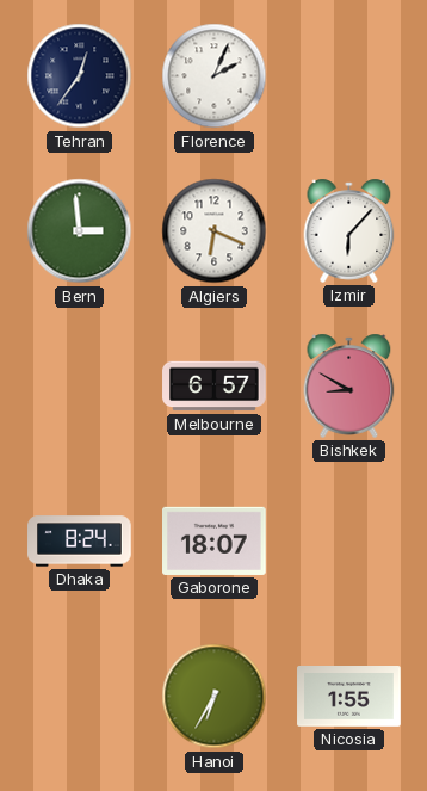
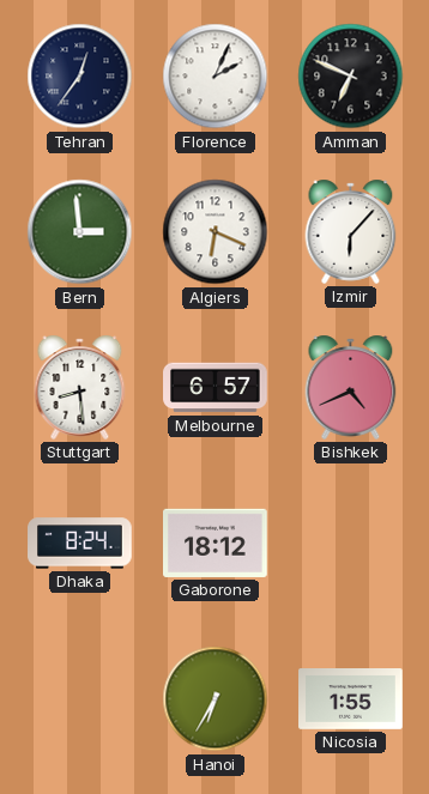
Amman: none -> 6:49
Stuttgart: none -> 8:29
Bishkek: 8:50 -> 4:41
Gaborone: 18:07 -> 18:12
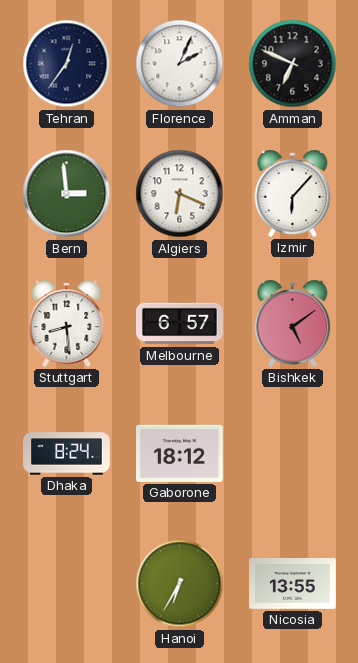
Bishkek: 4:41 -> 5:09
Nicosia: 1:55 -> 13:55
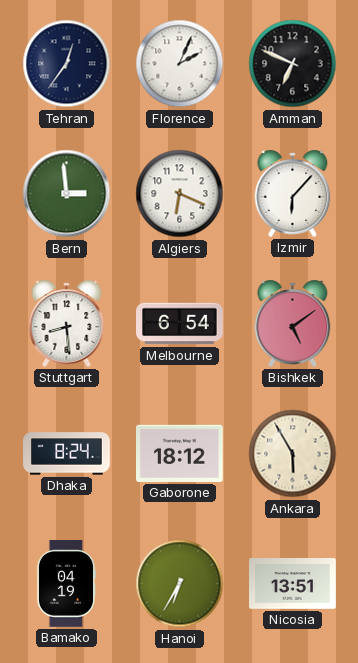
Melbourne: 6:57 -> 6:54
Ankara: none -> 5:55
Bamako: none -> 04:19
Nicosia: 13:55 -> 13:51
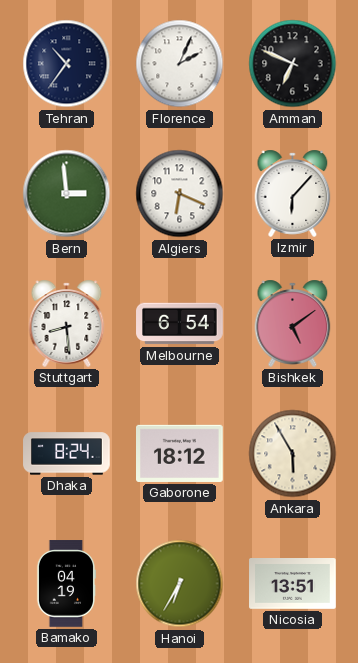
Tehran: 12:36 -> 10:36
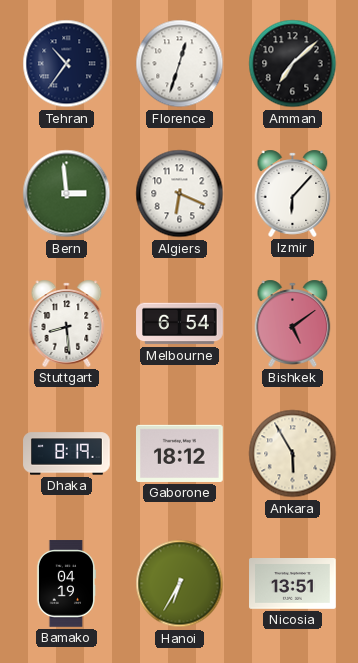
Florence: 2:04 -> 12:33
Amman: 6:49 -> 7:08
Dhaka: 8:24 -> 8:19
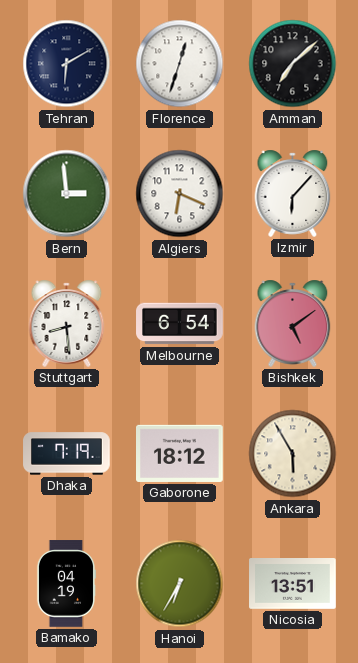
Tehran: 10:36 -> 6:10
Dhaka: 8:19 -> 7:19
